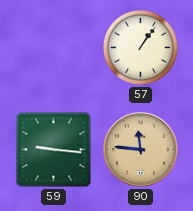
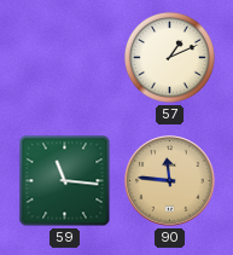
57: 1:06 -> 1:11
59: 9:16 -> 11:16
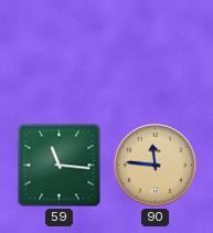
57: 1:11 -> none
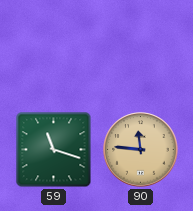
59: 11:16 -> 11:18
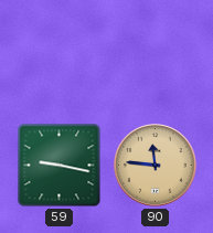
59: 11:18 -> 9:17
